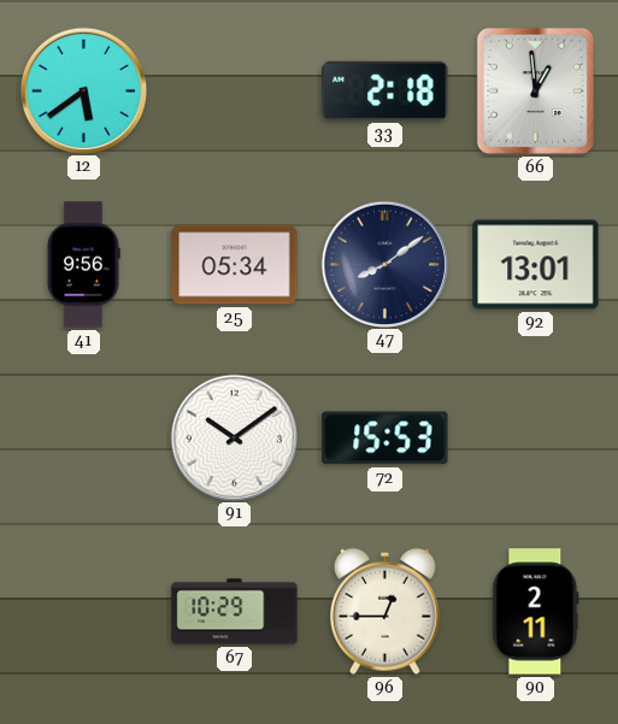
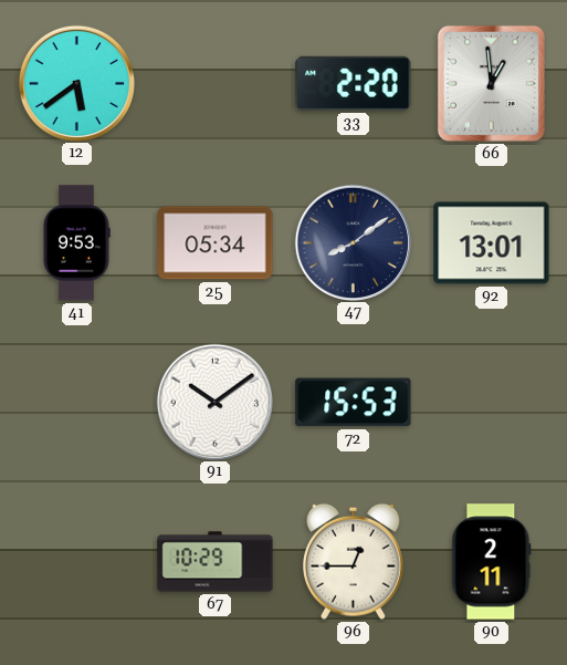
33: 2:18 -> 2:20
41: 9:56 -> 9:53
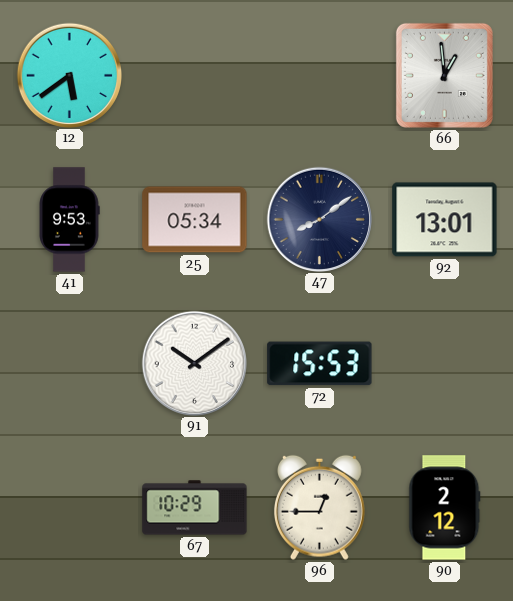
33: 2:20 -> none
90: 2:11 -> 2:12
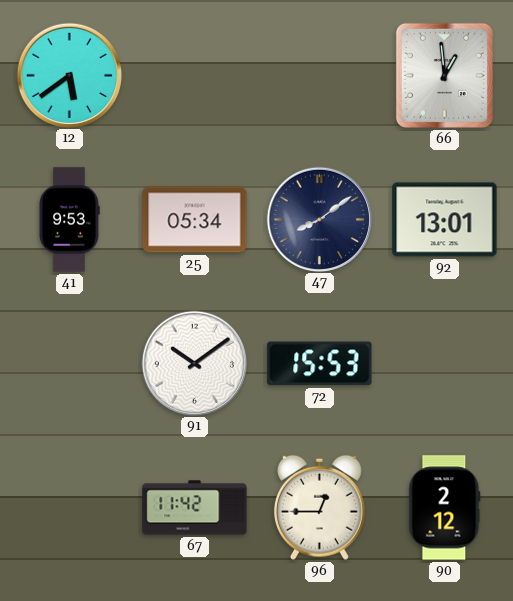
67: 10:29 -> 11:42
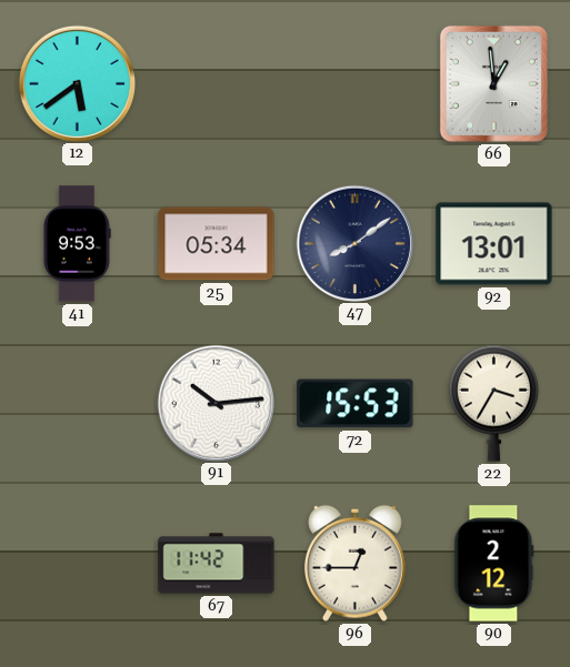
91: 10:09 -> 10:14
22: none -> 3:35
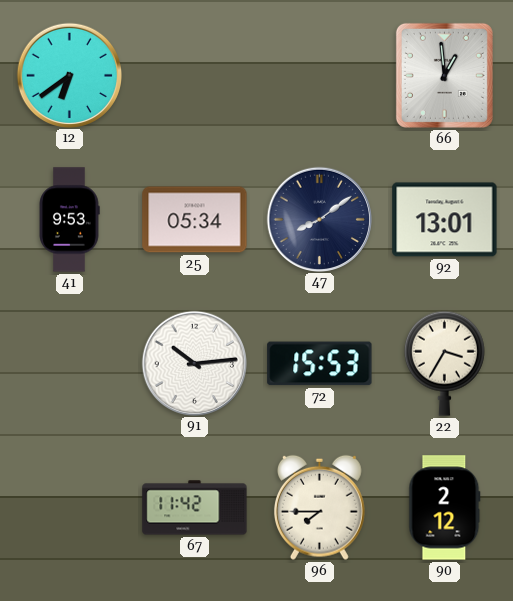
12: 5:39 -> 6:39
96: 12:45 -> 7:45
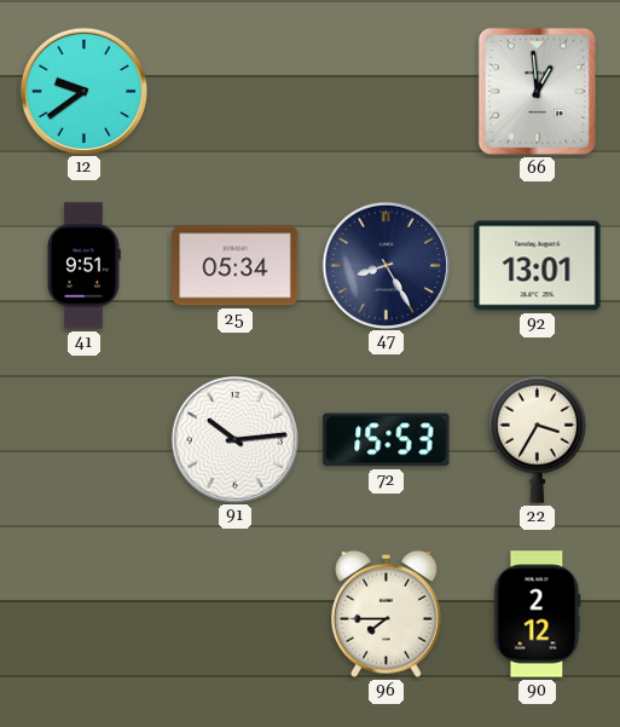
12: 6:39 -> 9:39
41: 9:53 -> 9:51
47: 8:09 -> 8:25
67: 11:42 -> none
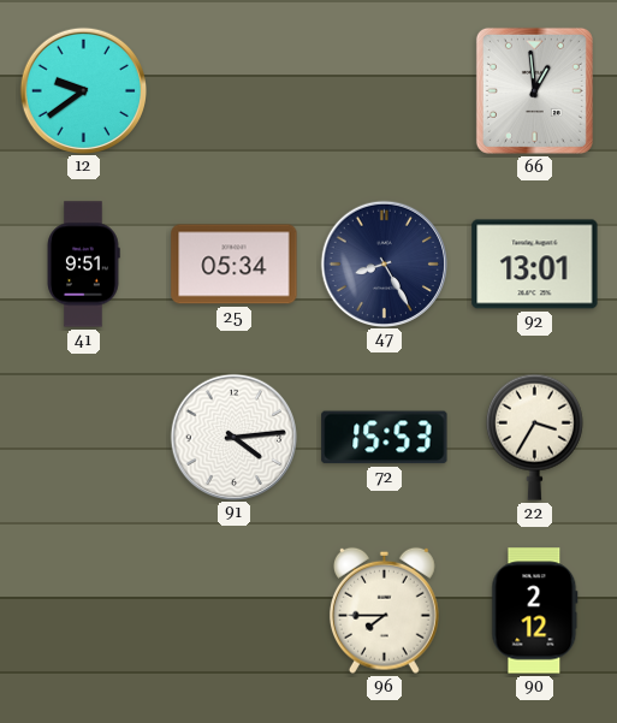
91: 10:14 -> 4:14
